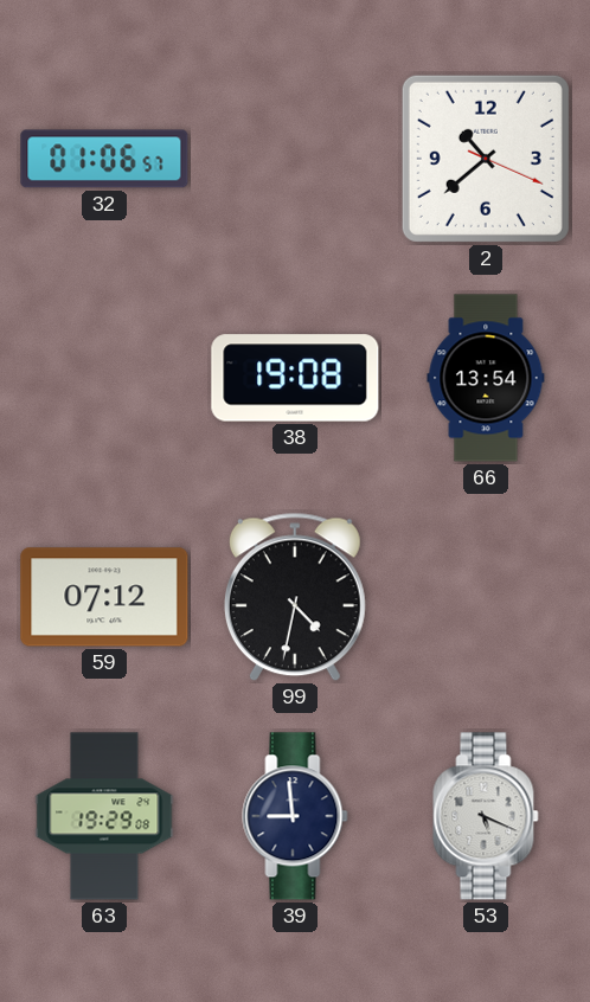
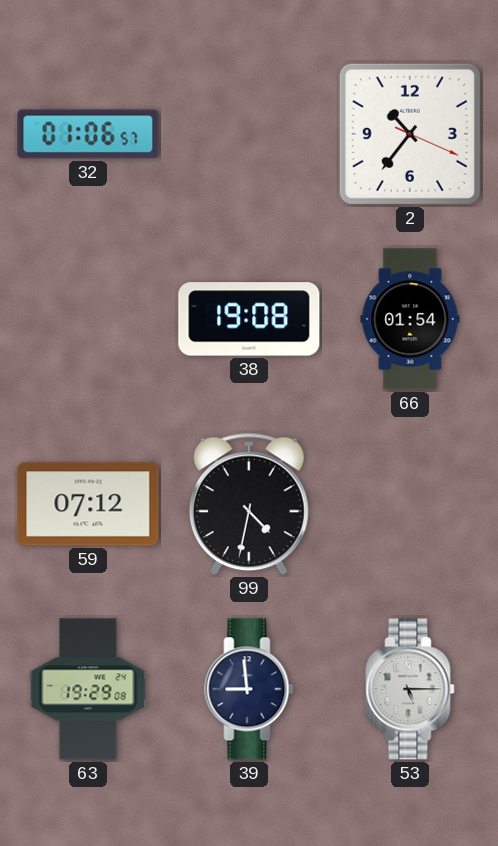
2: 10:38 -> 10:36
66: 13:54 -> 01:54
53: 5:19 -> 5:15
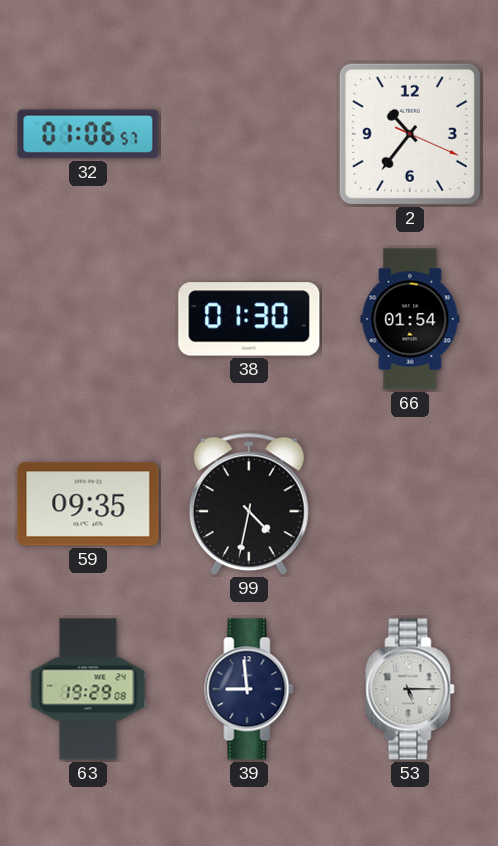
38: 19:08 -> 01:30
59: 07:12 -> 09:35
